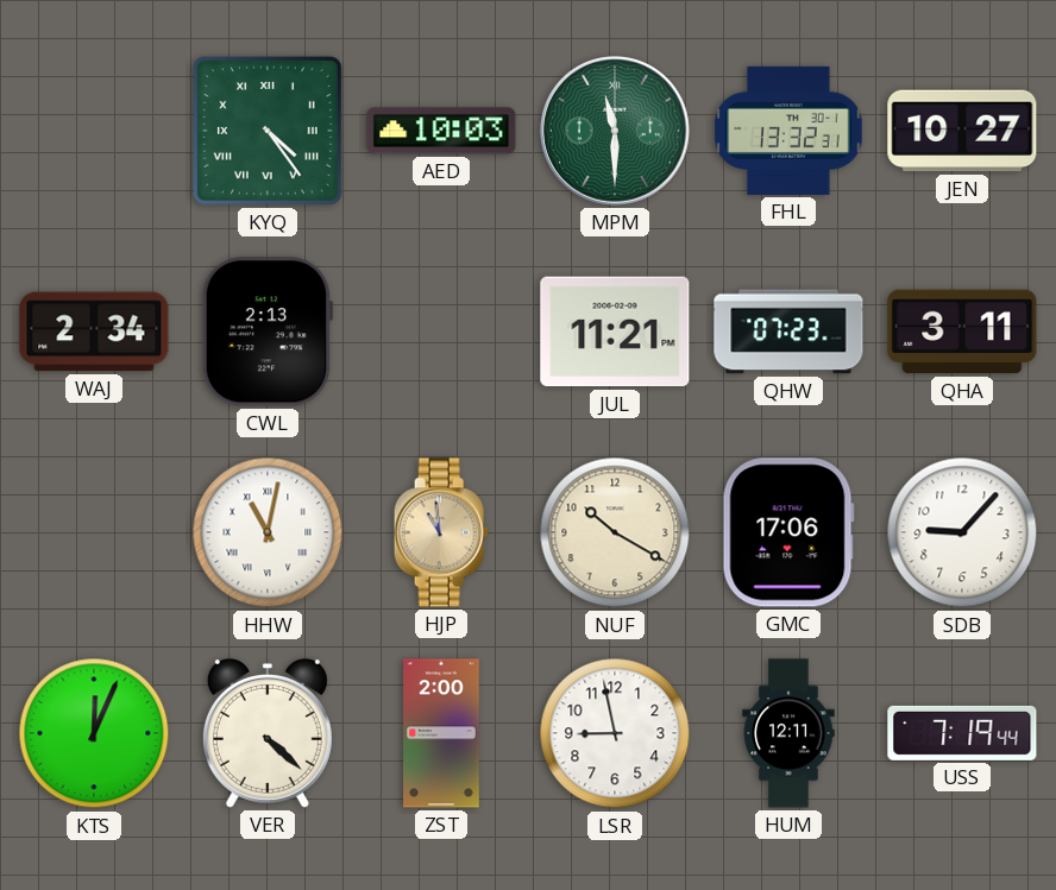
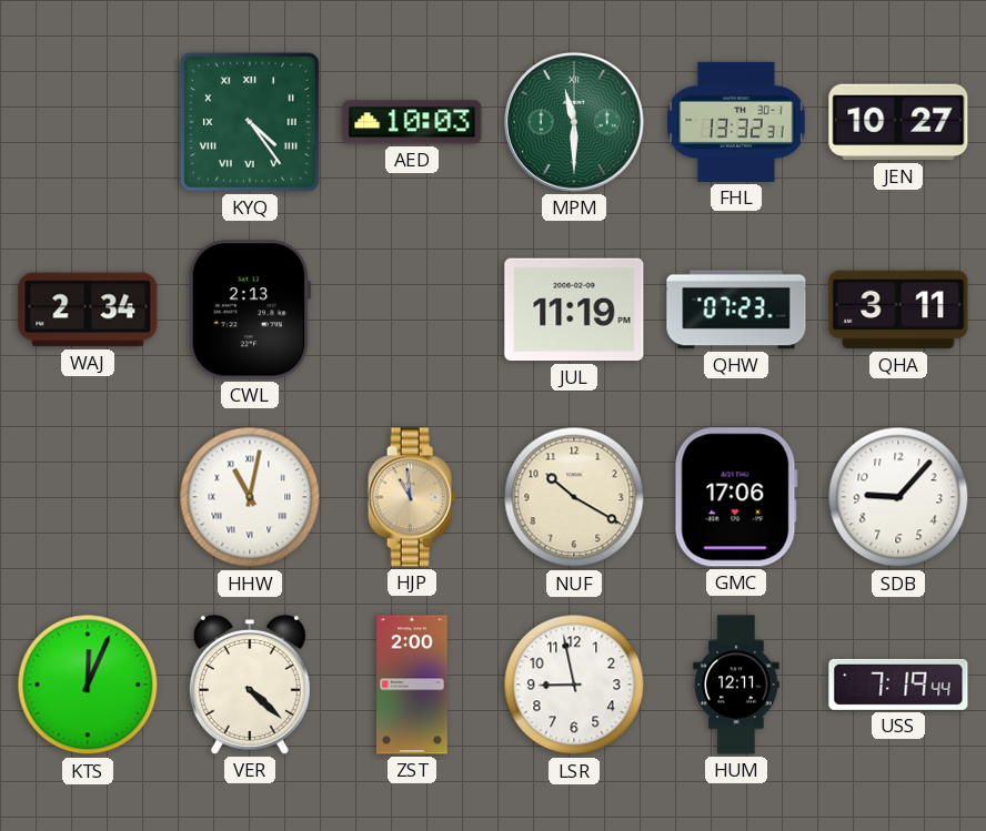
JUL: 11:21 -> 11:19
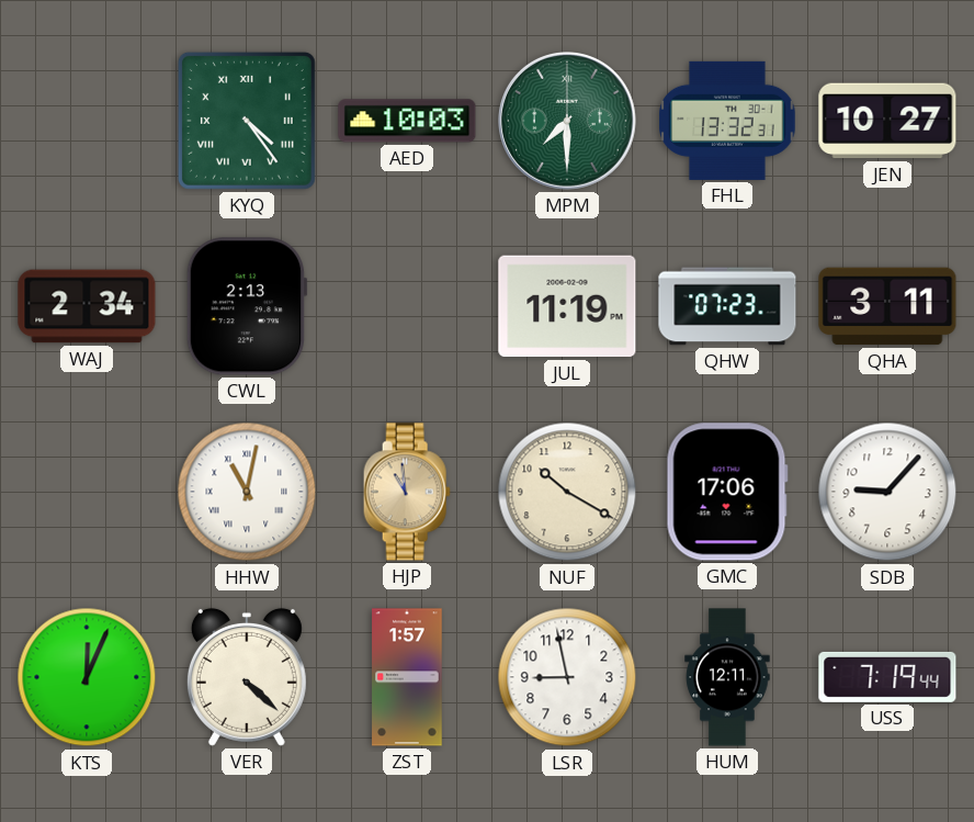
MPM: 11:30 -> 7:30
ZST: 2:00 -> 1:57
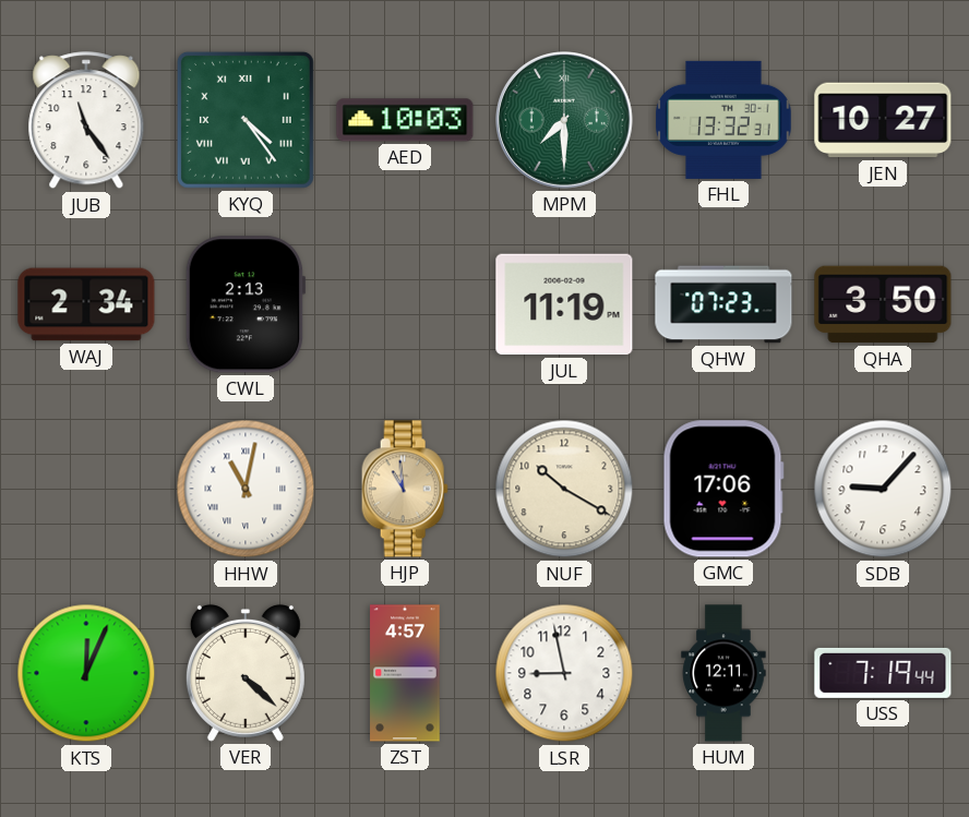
JUB: none -> 11:24
QHA: 3:11 -> 3:50
ZST: 1:57 -> 4:57
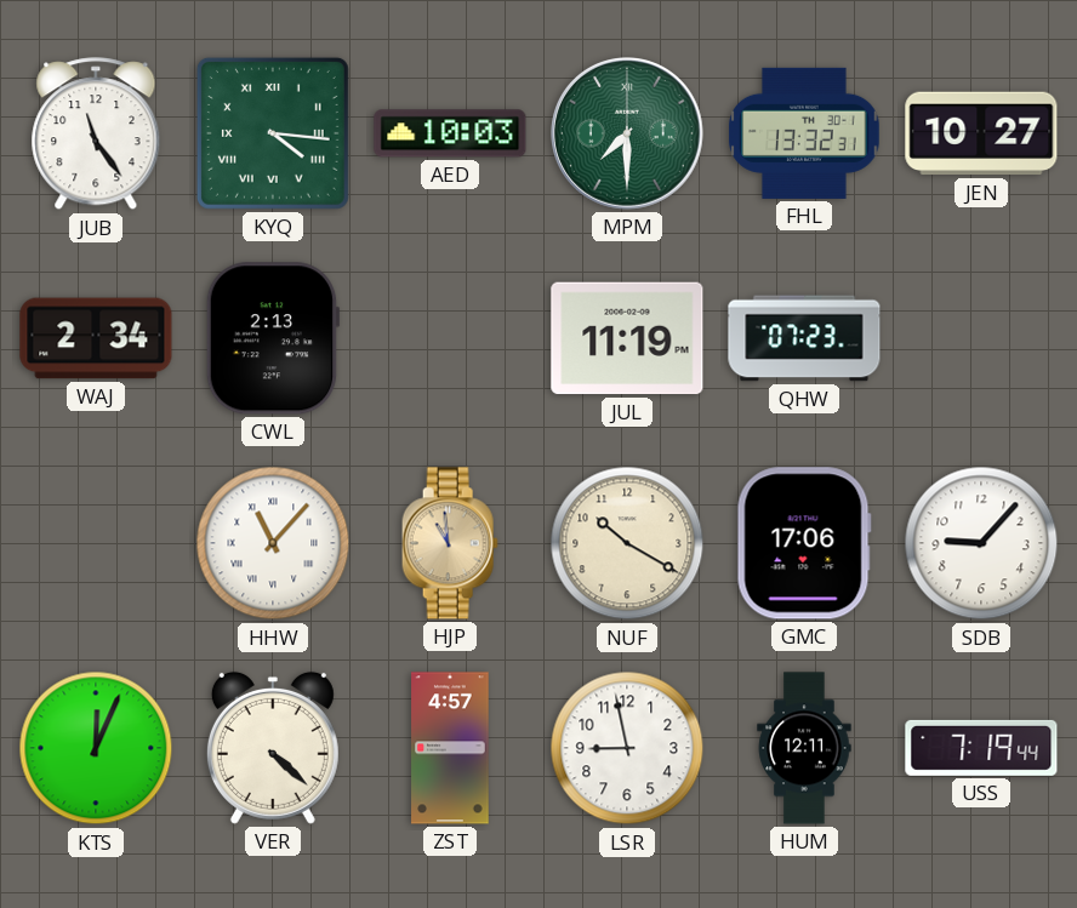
KYQ: 4:24 -> 4:16
QHA: 3:50 -> none
HHW: 11:02 -> 11:07
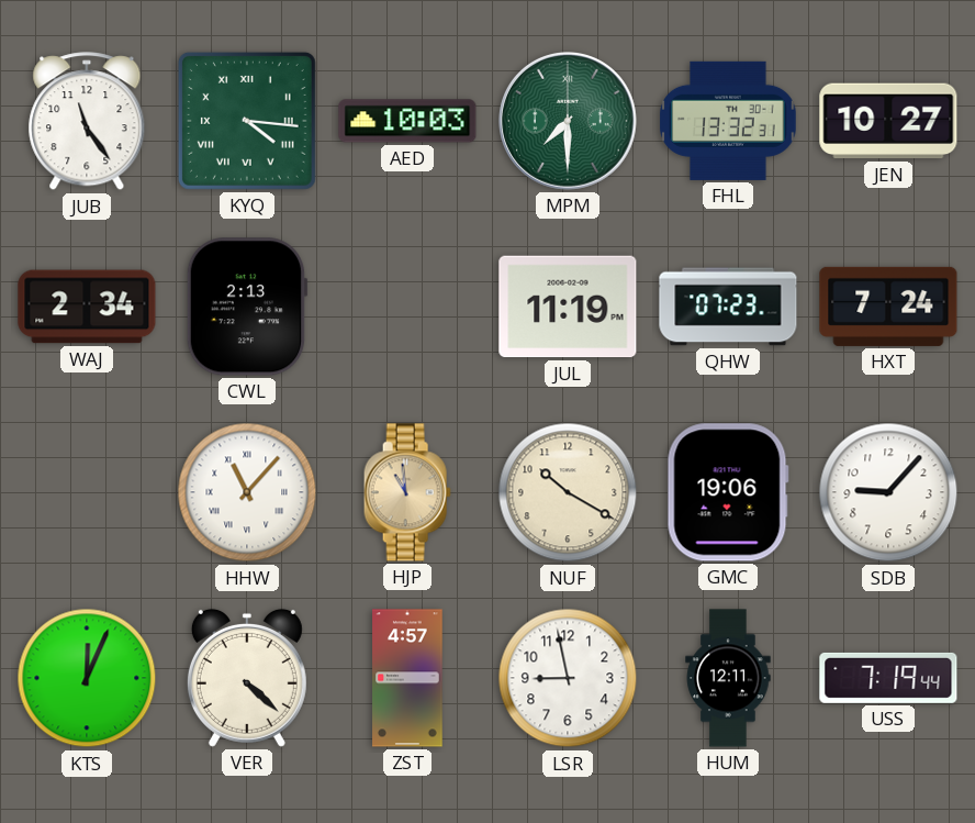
HXT: none -> 7:24
GMC: 17:06 -> 19:06
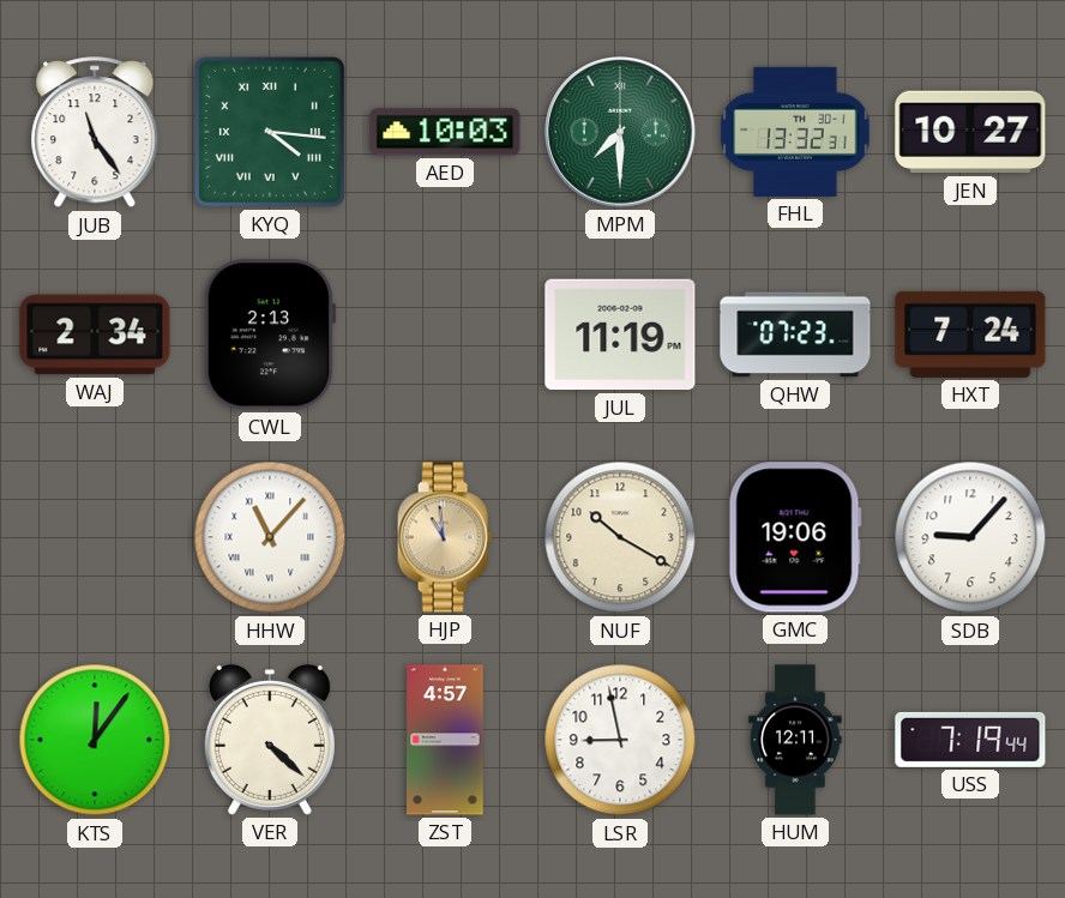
KTS: 12:04 -> 12:06
